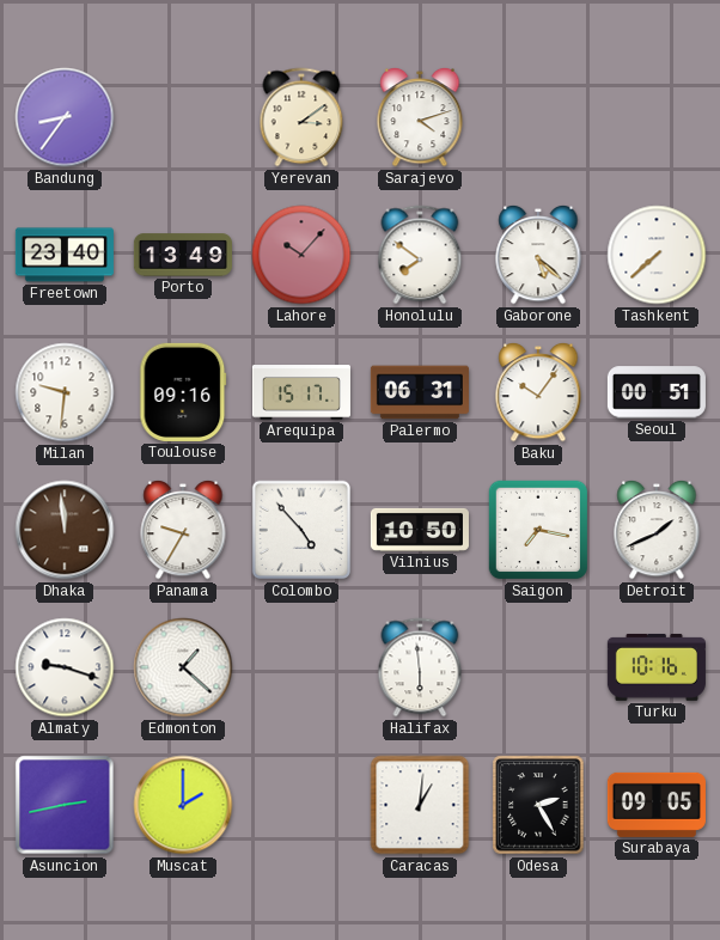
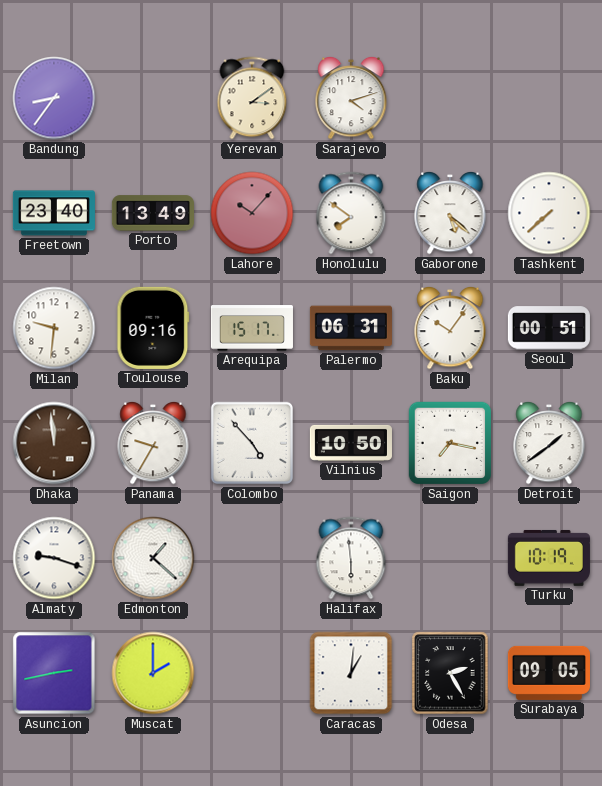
Detroit: 1:41 -> 1:39
Turku: 10:16 -> 10:19
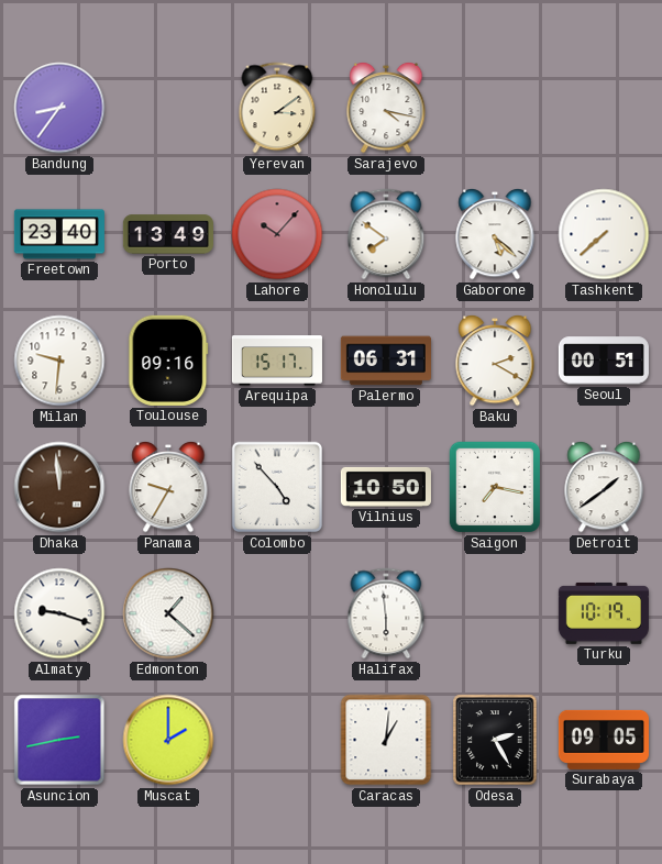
Sarajevo: 4:12 -> 4:17
Baku: 10:06 -> 2:20
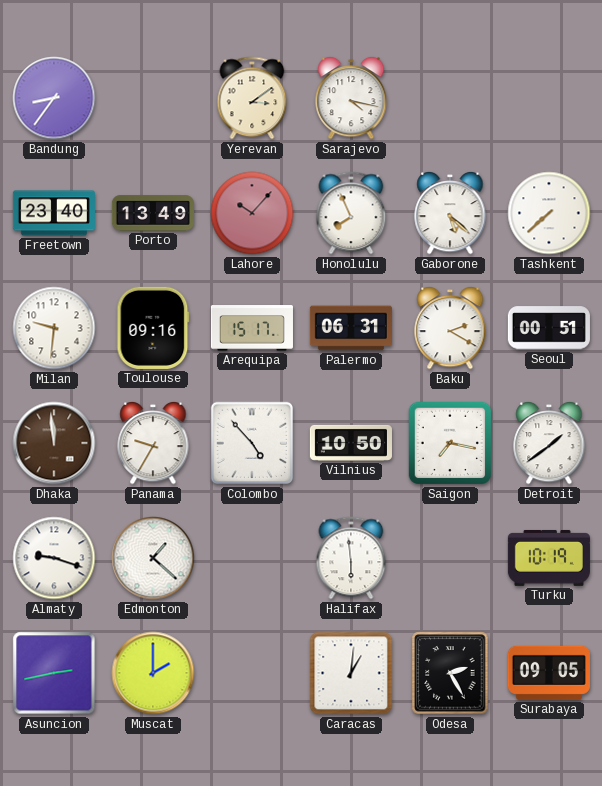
Honolulu: 7:51 -> 7:56
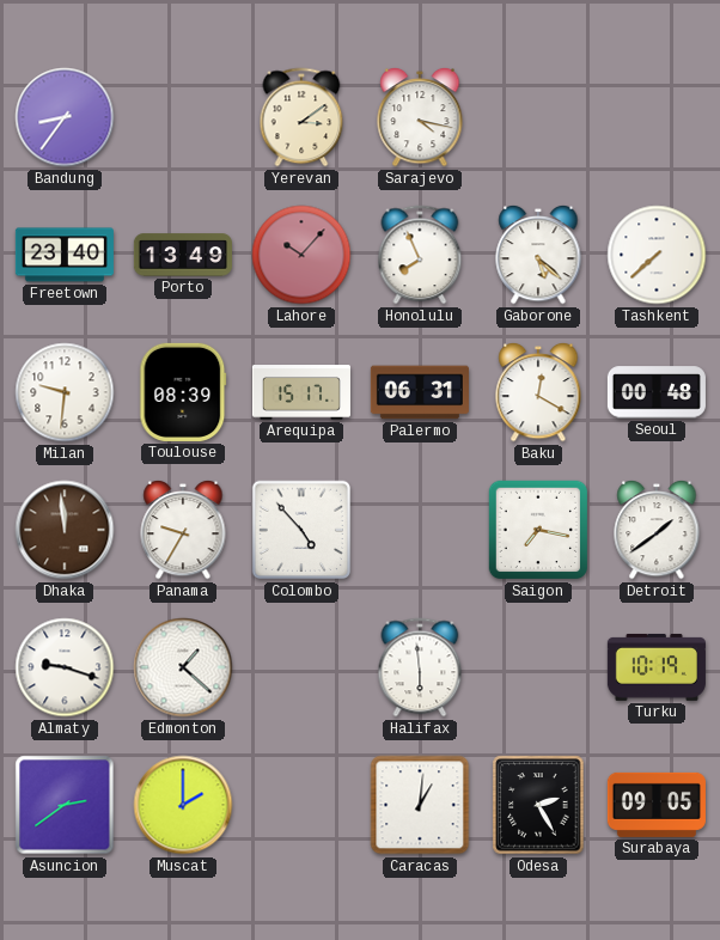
Toulouse: 09:16 -> 08:39
Baku: 2:20 -> 12:20
Seoul: 00:51 -> 00:48
Vilnius: 10:50 -> none
Asuncion: 2:43 -> 2:39
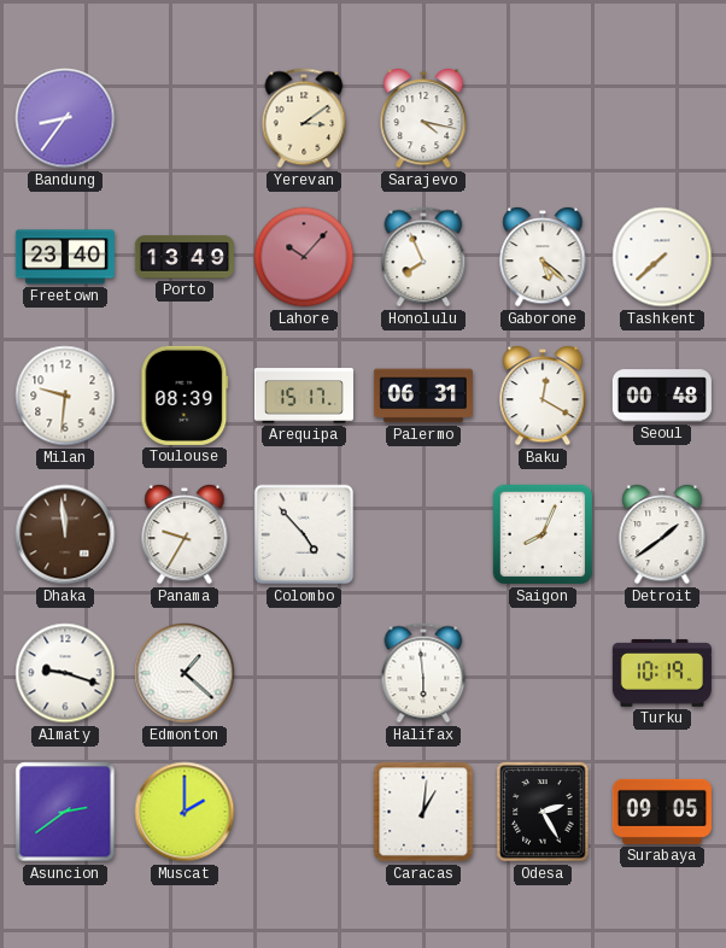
Saigon: 7:17 -> 8:04
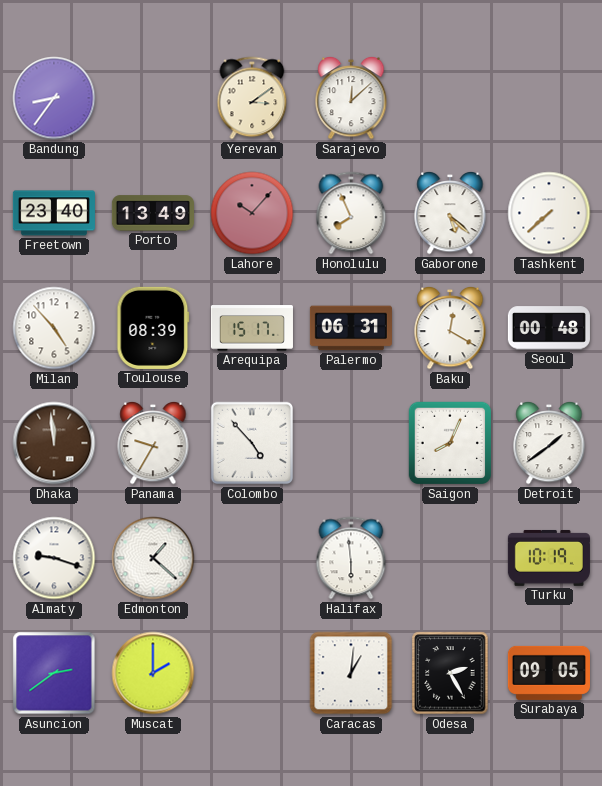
Sarajevo: 4:17 -> 12:08
Milan: 9:31 -> 4:53
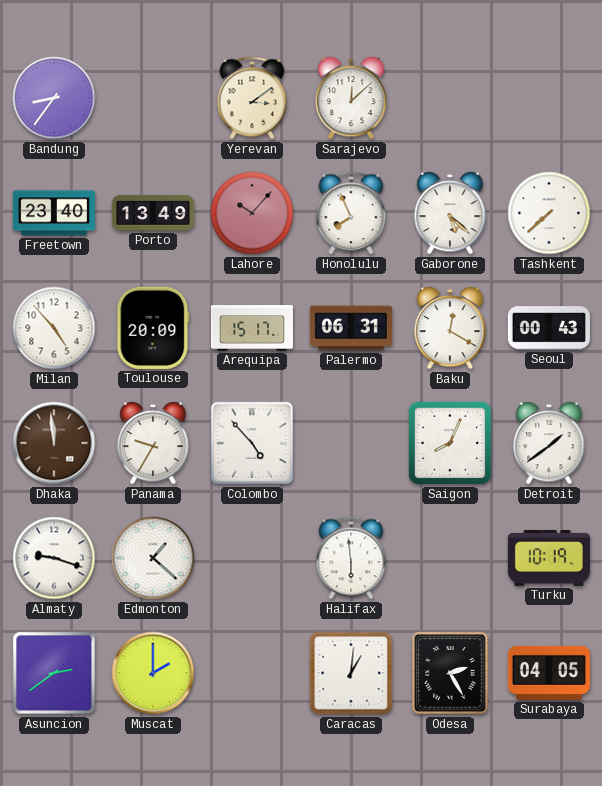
Toulouse: 08:39 -> 20:09
Seoul: 00:48 -> 00:43
Surabaya: 09:05 -> 04:05
